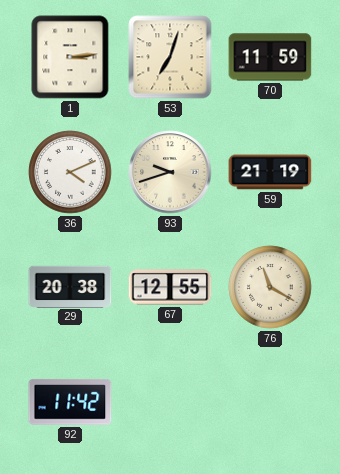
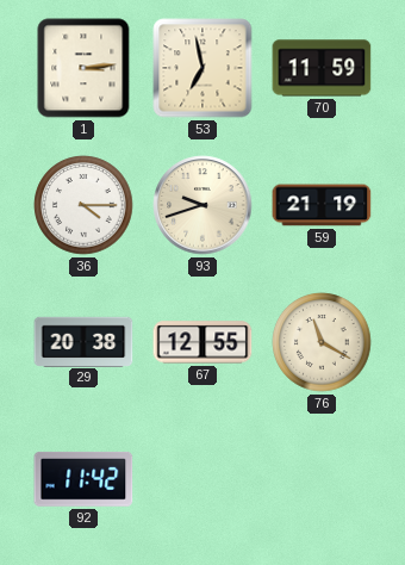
53: 7:03 -> 6:58
36: 4:11 -> 4:15
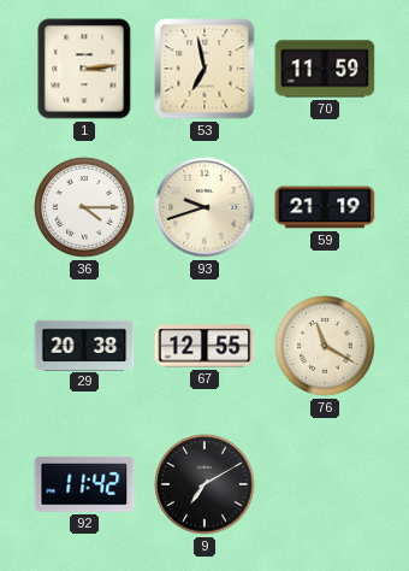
9: none -> 7:10
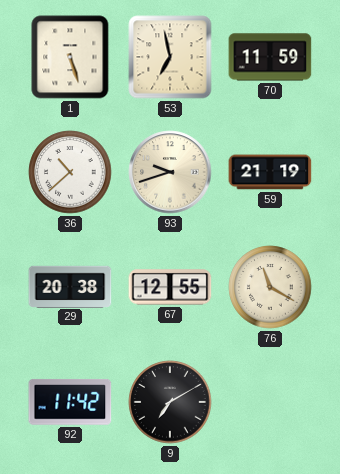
1: 3:14 -> 5:27
36: 4:15 -> 10:38
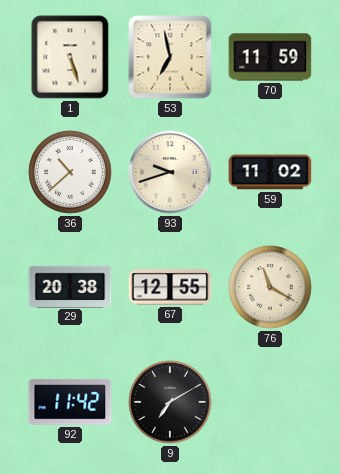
59: 21:19 -> 11:02
